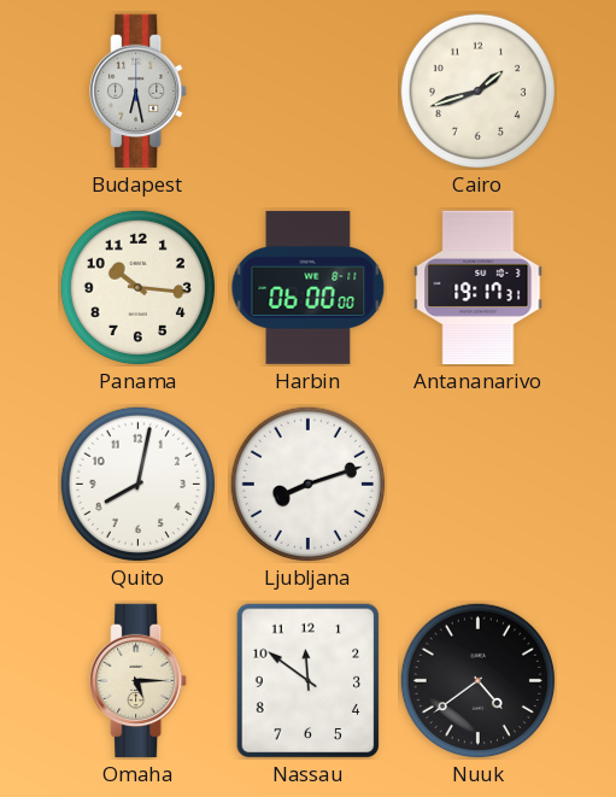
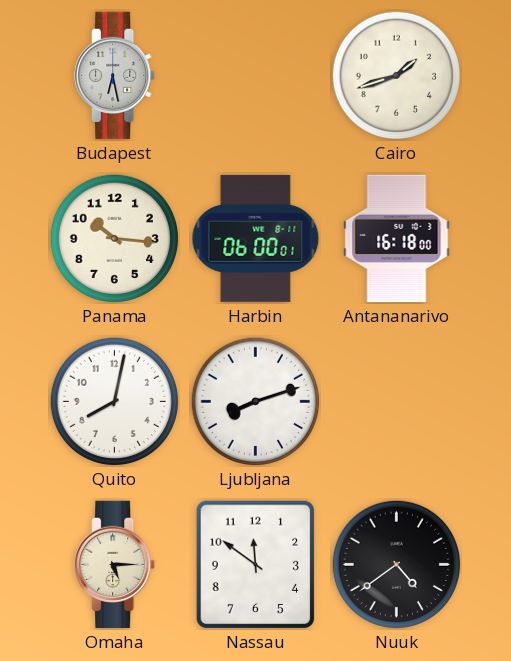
Harbin: 06:00:00 -> 06:00:01
Antananarivo: 19:17 -> 16:18
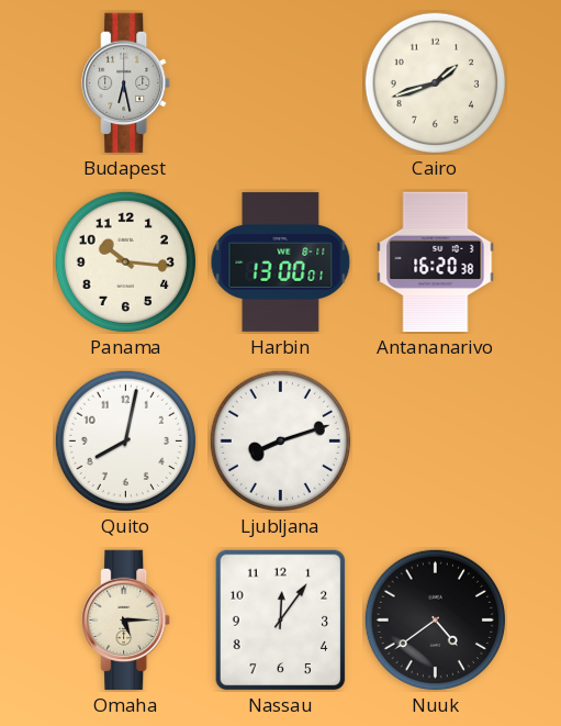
Harbin: 06:00 -> 13:00
Antananarivo: 16:18 -> 16:20
Nassau: 11:51 -> 12:06
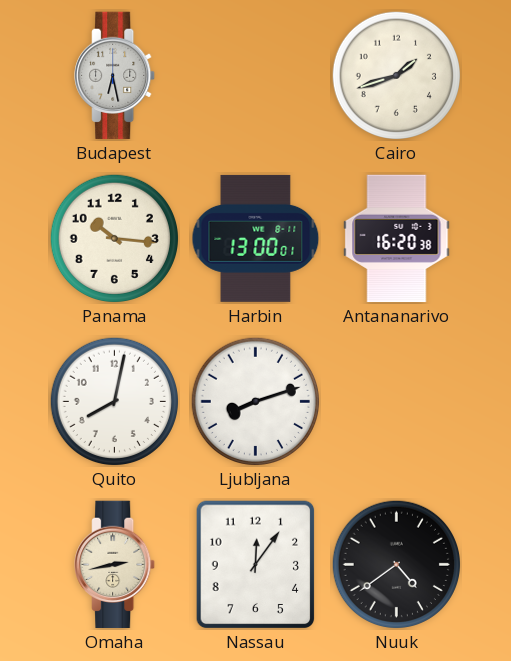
Omaha: 5:15 -> 2:43
